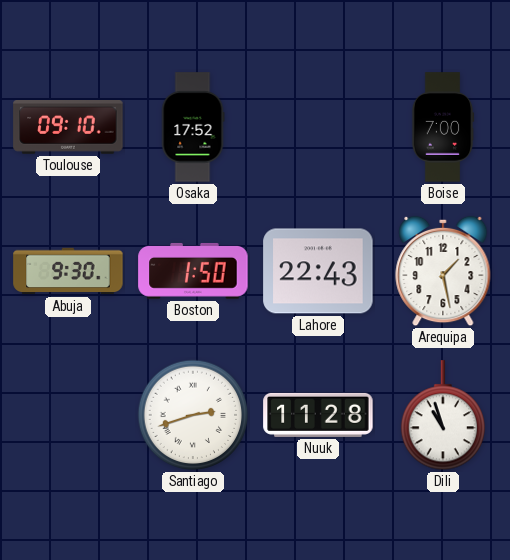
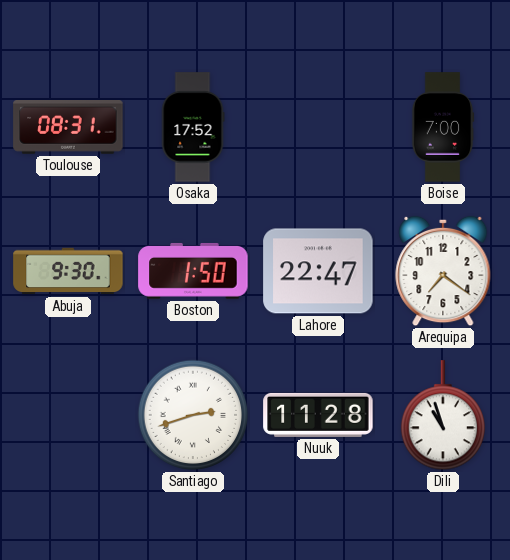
Toulouse: 09:10 -> 08:31
Lahore: 22:43 -> 22:47
Arequipa: 1:28 -> 7:21
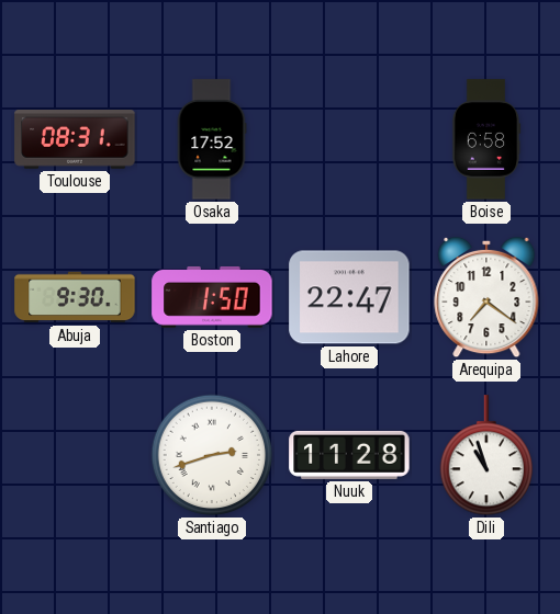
Boise: 7:00 -> 6:58
